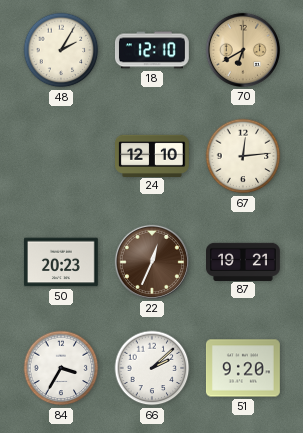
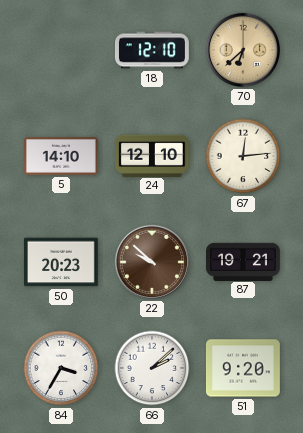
48: 2:05 -> none
70: 6:40 -> 6:38
5: none -> 14:10
22: 12:34 -> 9:52
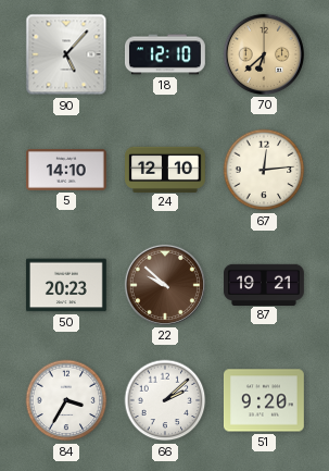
90: none -> 5:07
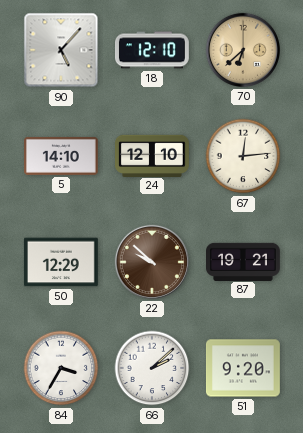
50: 20:23 -> 12:29
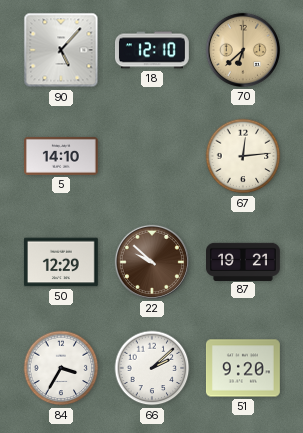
24: 12:10 -> none
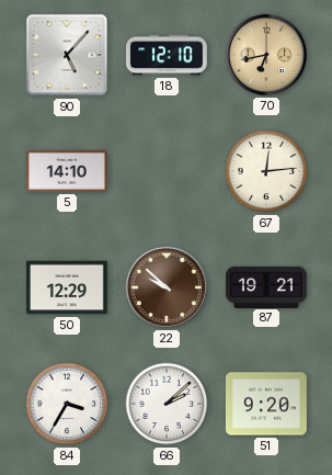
70: 6:38 -> 6:43
